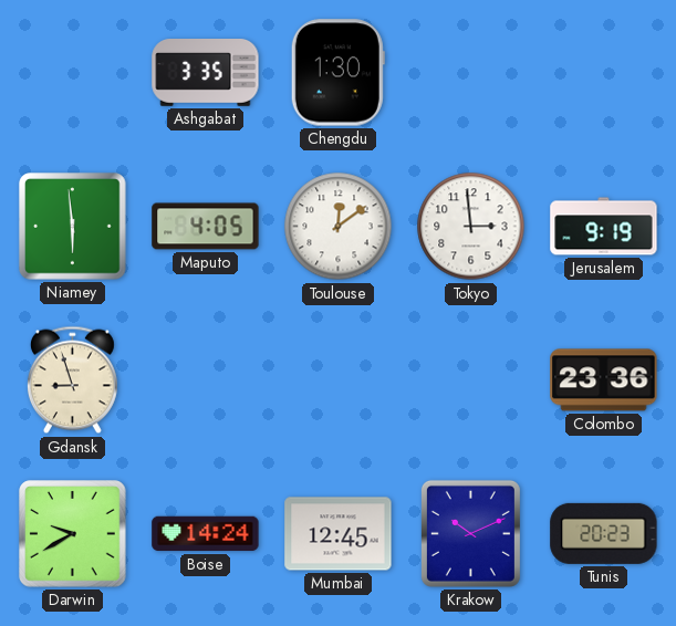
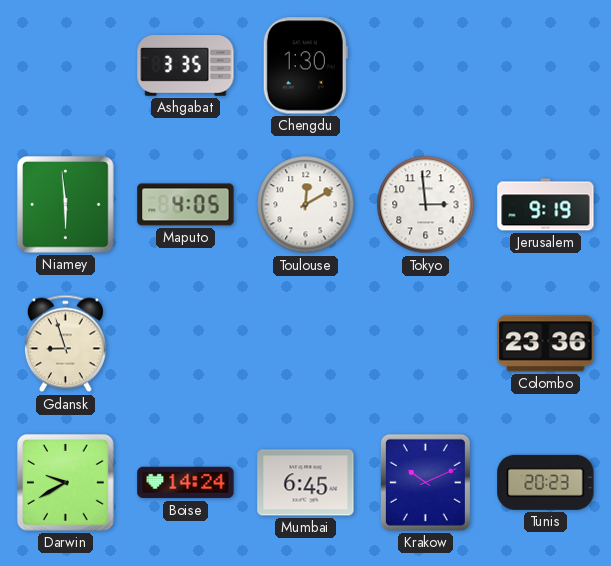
Toulouse: 12:09 -> 12:10
Mumbai: 12:45 -> 6:45
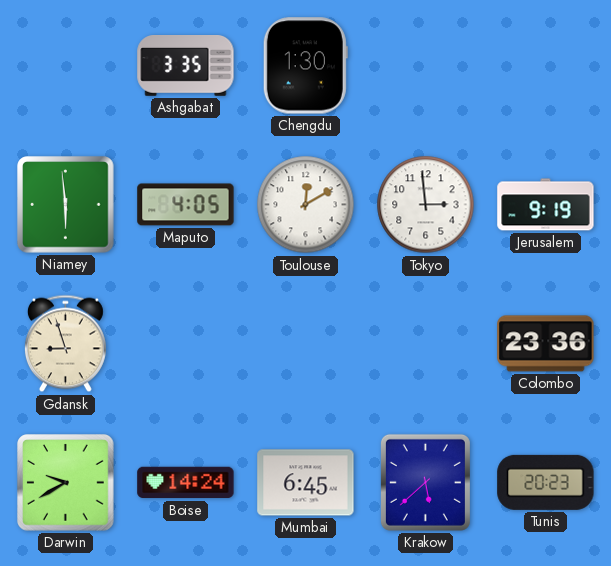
Krakow: 10:11 -> 5:38
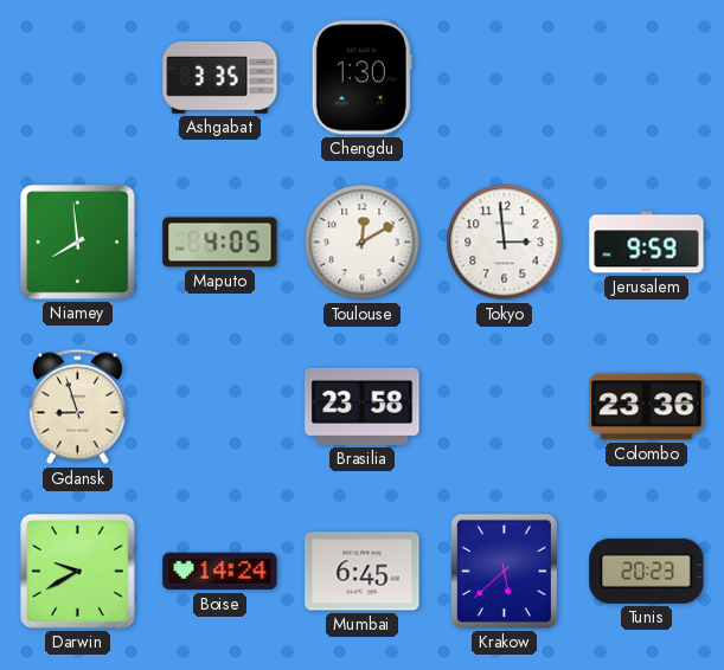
Niamey: 5:59 -> 7:59
Jerusalem: 9:19 -> 9:59
Brasilia: none -> 23:58
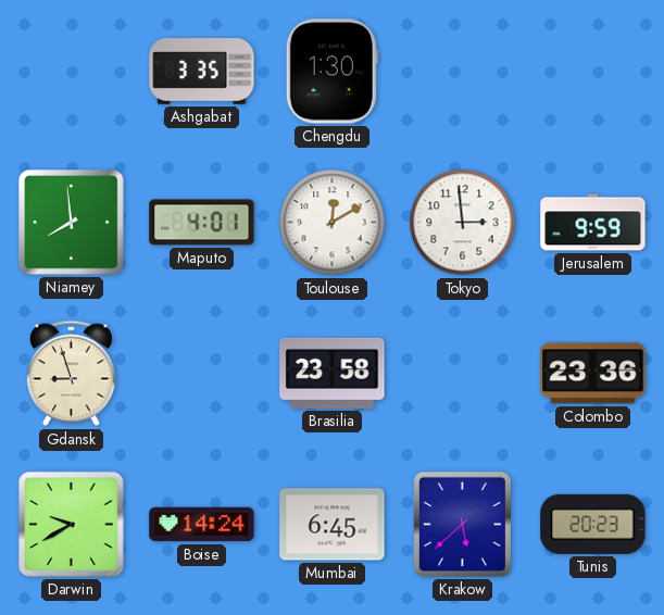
Maputo: 4:05 -> 4:01
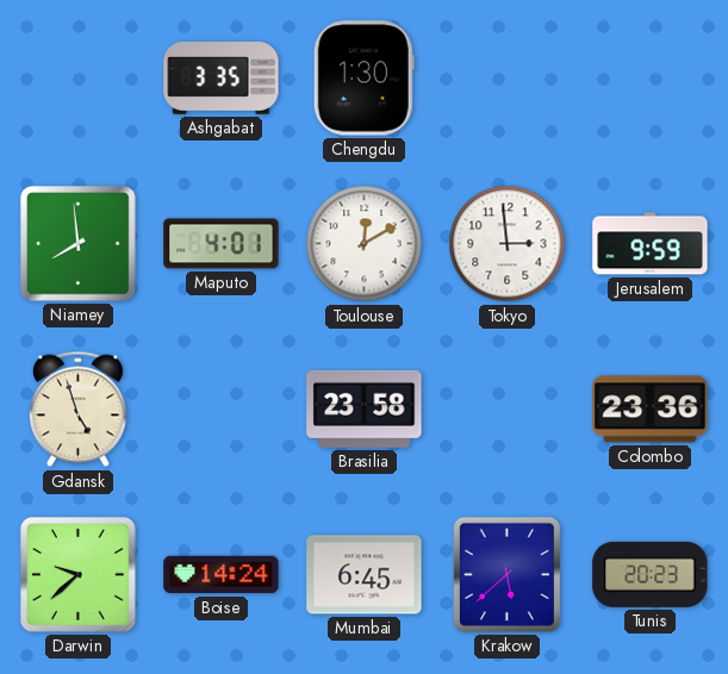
Gdansk: 8:57 -> 4:57
Darwin: 9:40 -> 9:38
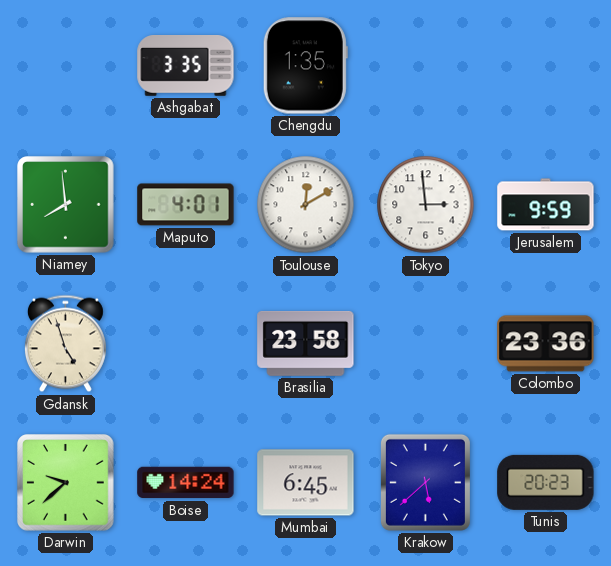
Chengdu: 1:30 -> 1:35
